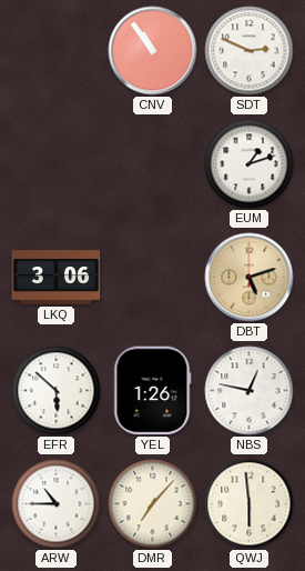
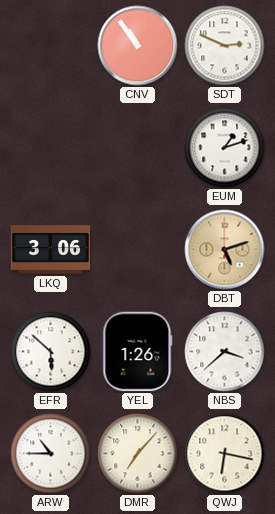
NBS: 12:47 -> 3:38
QWJ: 5:59 -> 6:17
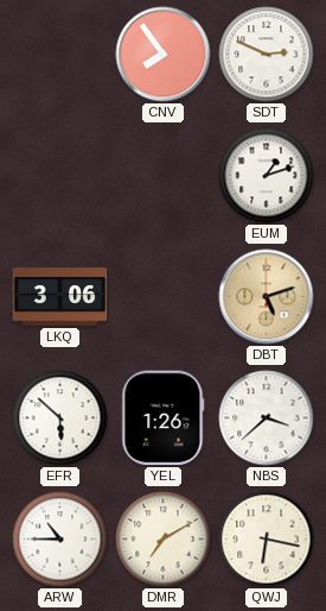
CNV: 10:54 -> 7:54
DMR: 7:07 -> 7:10
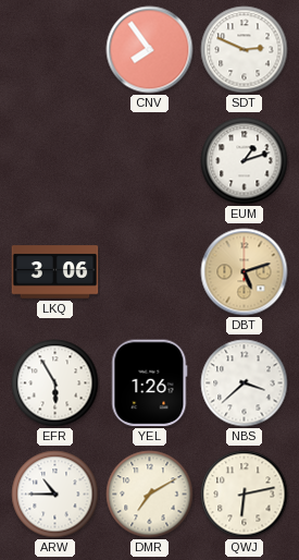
EFR: 5:52 -> 5:55
QWJ: 6:17 -> 6:13
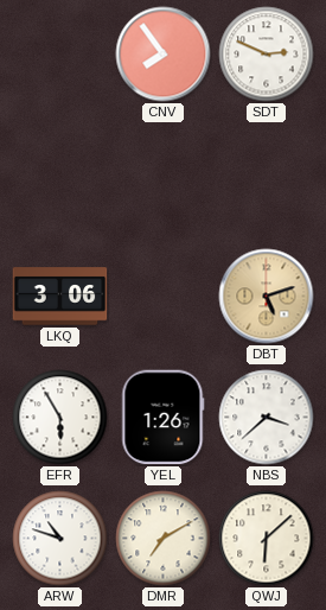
EUM: 1:12 -> none
ARW: 10:45 -> 10:48
QWJ: 6:13 -> 6:08
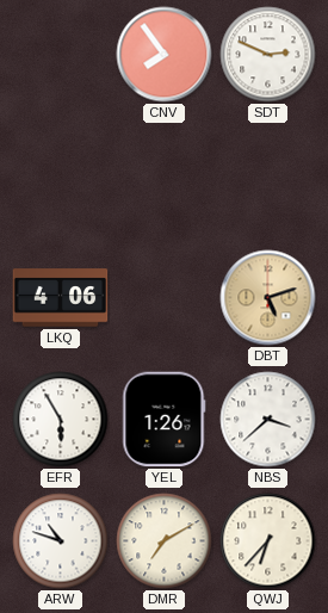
LKQ: 3:06 -> 4:06
QWJ: 6:08 -> 6:37
